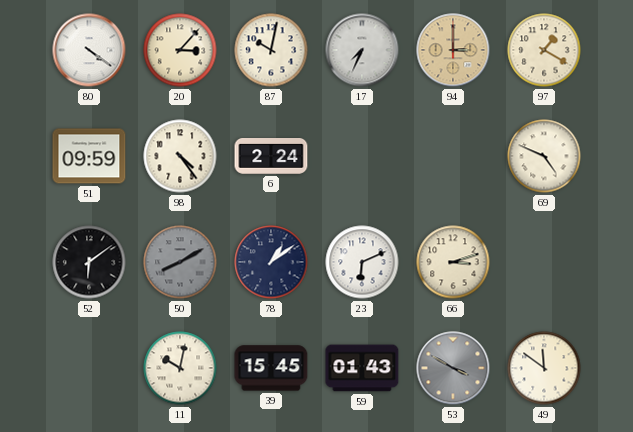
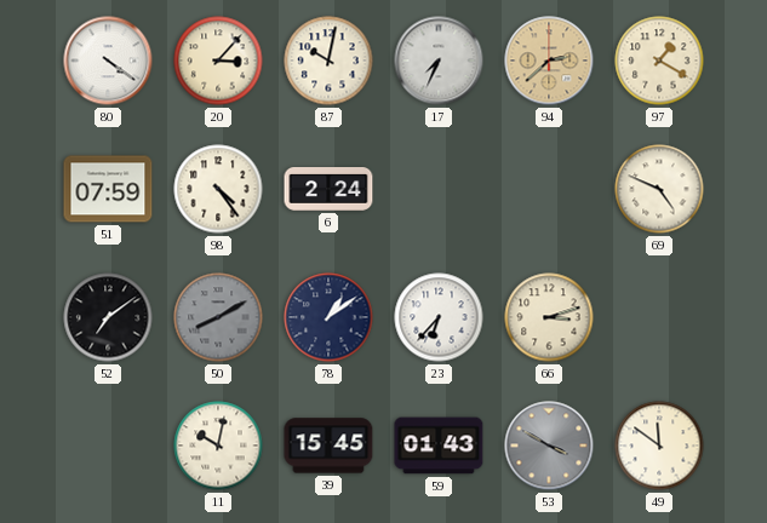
94: 3:00 -> 2:38
51: 09:59 -> 07:59
52: 6:09 -> 7:09
23: 6:11 -> 6:37
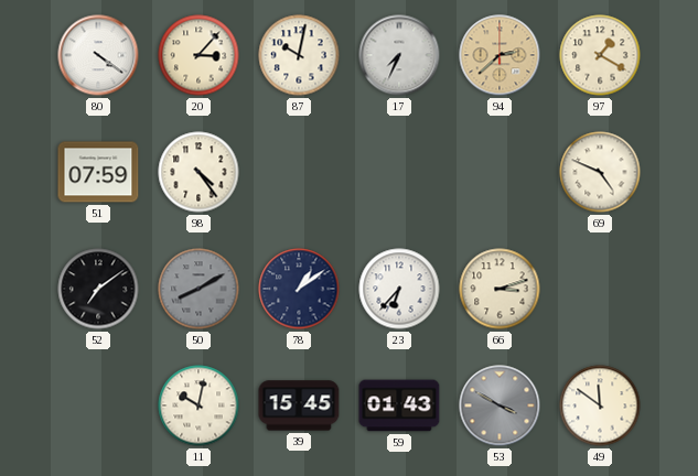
6: 2:24 -> none
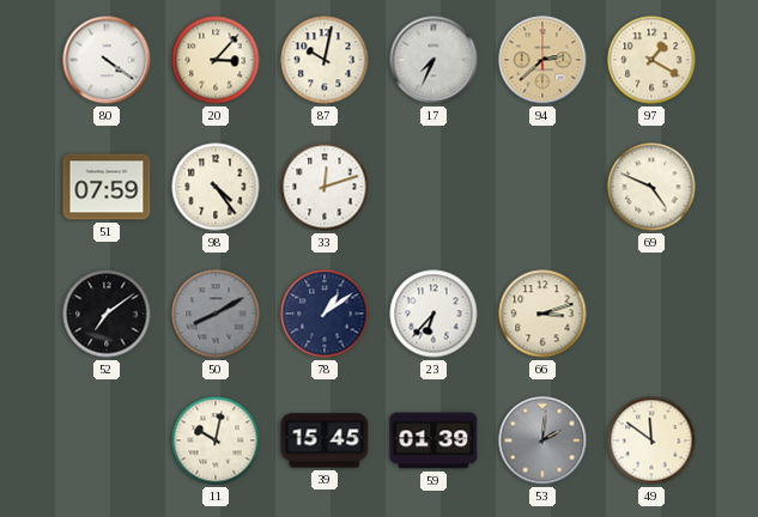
33: none -> 12:12
59: 01:43 -> 01:39
53: 3:50 -> 2:01
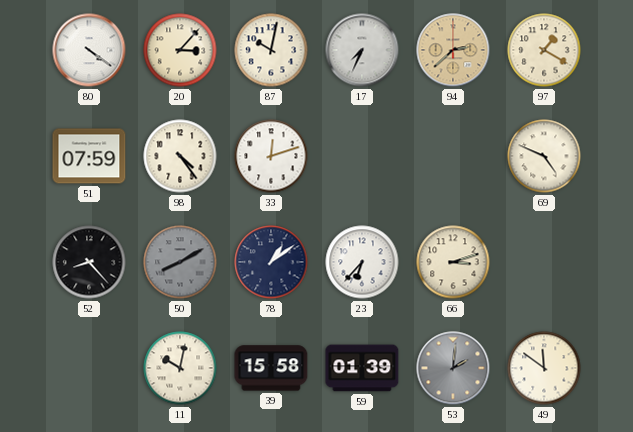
52: 7:09 -> 8:23
39: 15:45 -> 15:58
